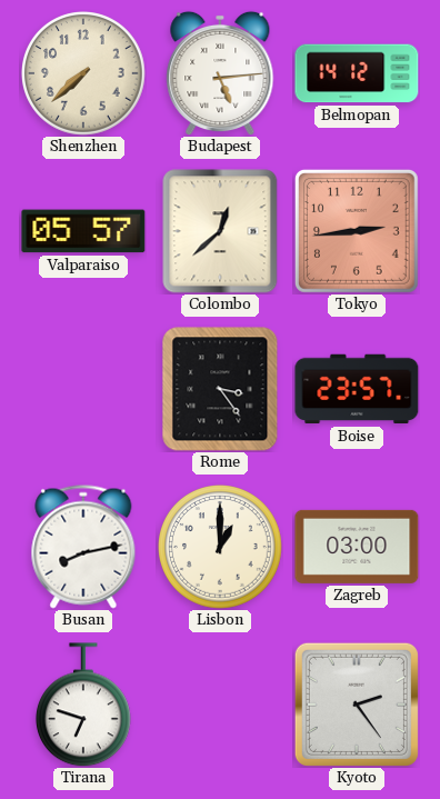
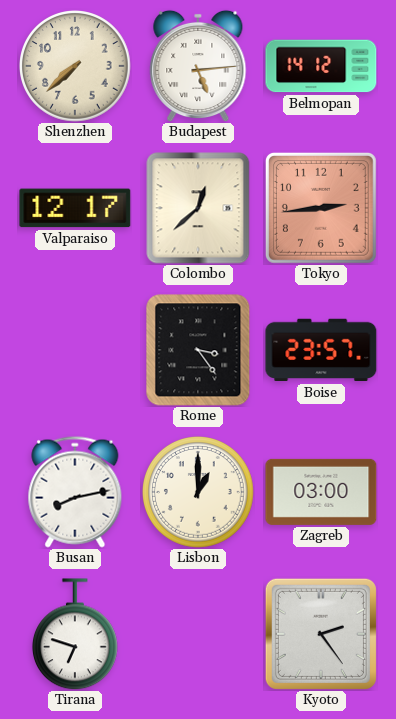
Valparaiso: 05:57 -> 12:17
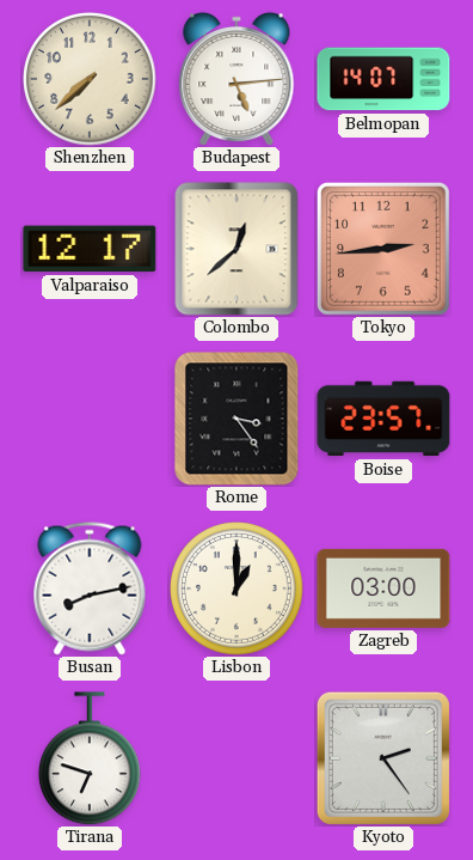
Belmopan: 14:12 -> 14:07
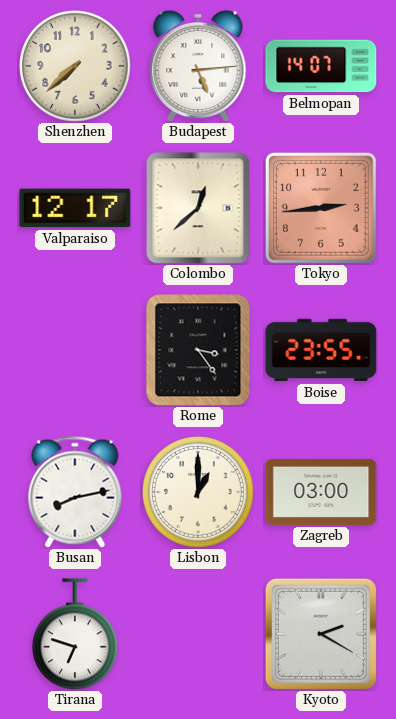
Boise: 23:57 -> 23:55
Kyoto: 2:24 -> 2:20
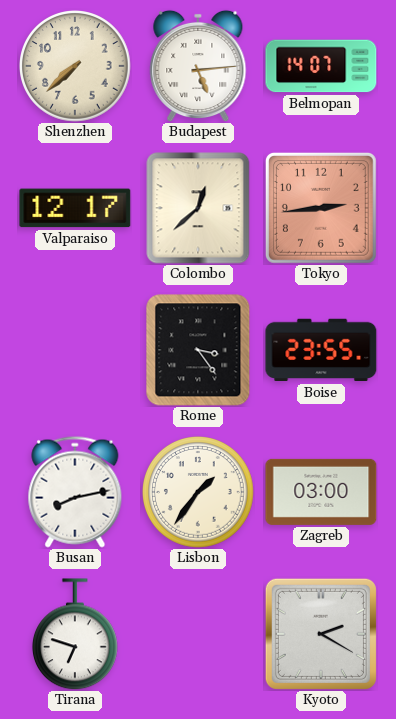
Lisbon: 1:00 -> 1:36
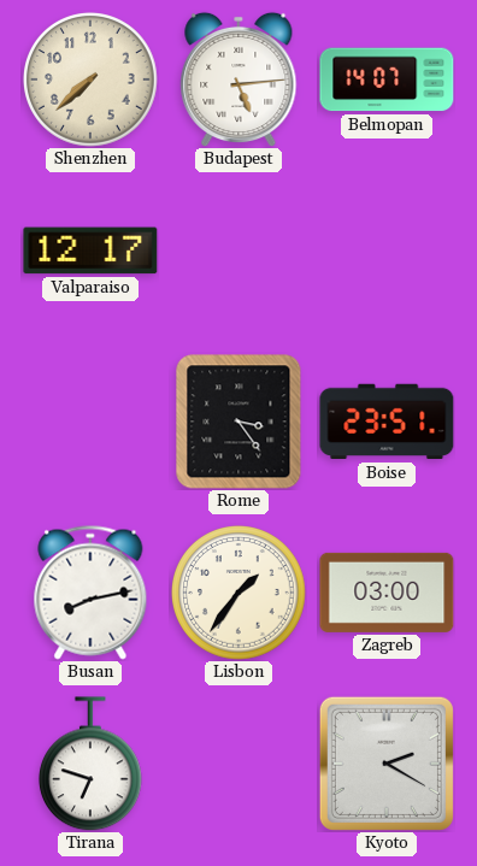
Colombo: 12:38 -> none
Tokyo: 2:44 -> none
Boise: 23:55 -> 23:51
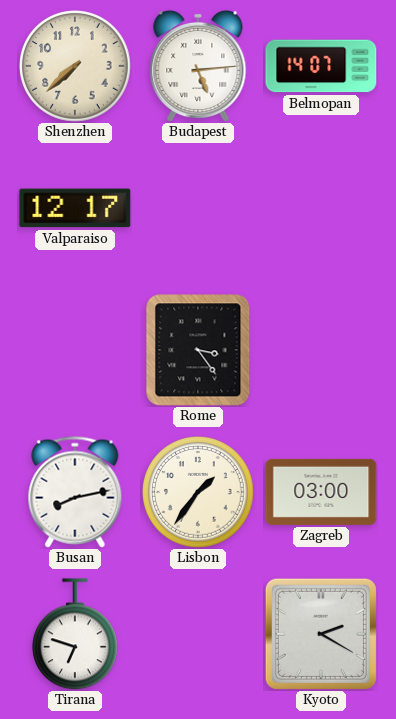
Boise: 23:51 -> none
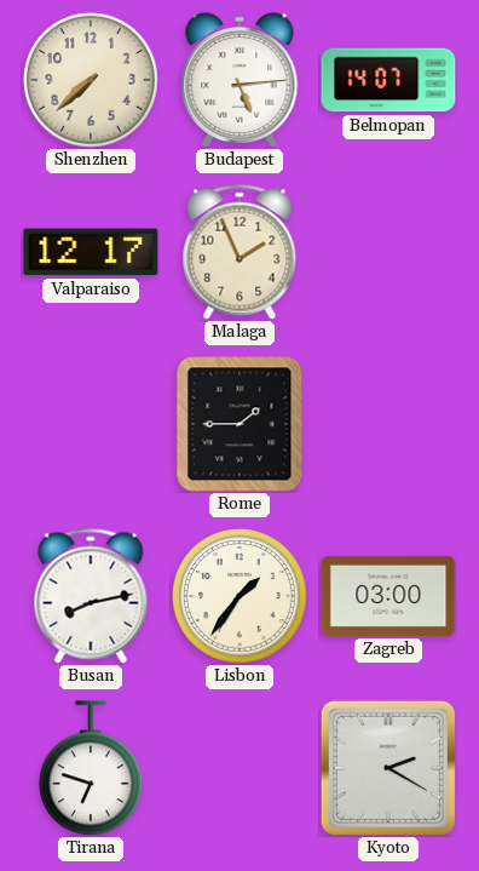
Malaga: none -> 1:56
Rome: 3:24 -> 1:45
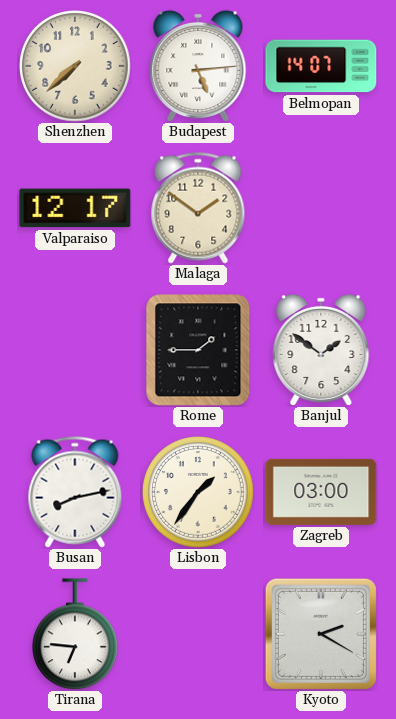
Malaga: 1:56 -> 1:51
Banjul: none -> 1:51
Tirana: 6:48 -> 6:46
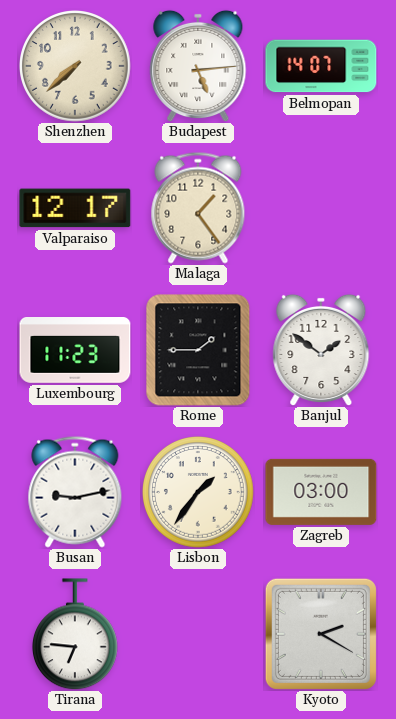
Malaga: 1:51 -> 1:24
Luxembourg: none -> 11:23
Busan: 8:13 -> 9:13
